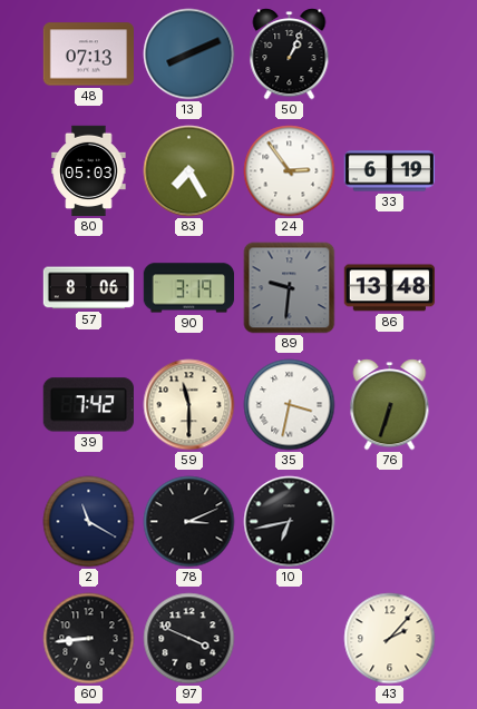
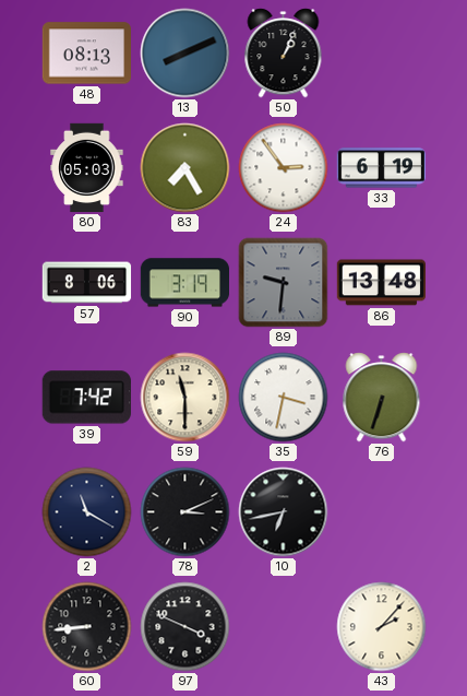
48: 07:13 -> 08:13
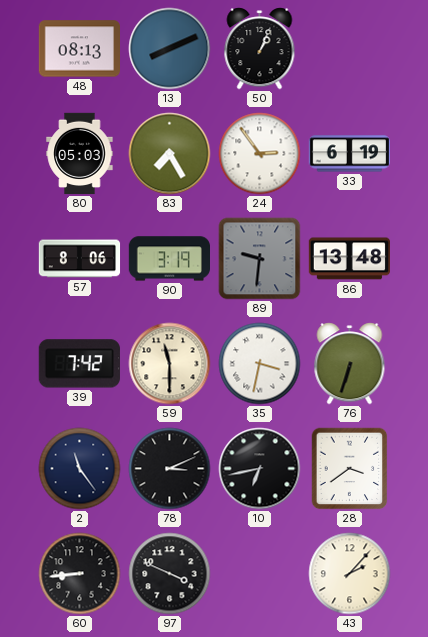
2: 11:20 -> 11:24
28: none -> 3:39
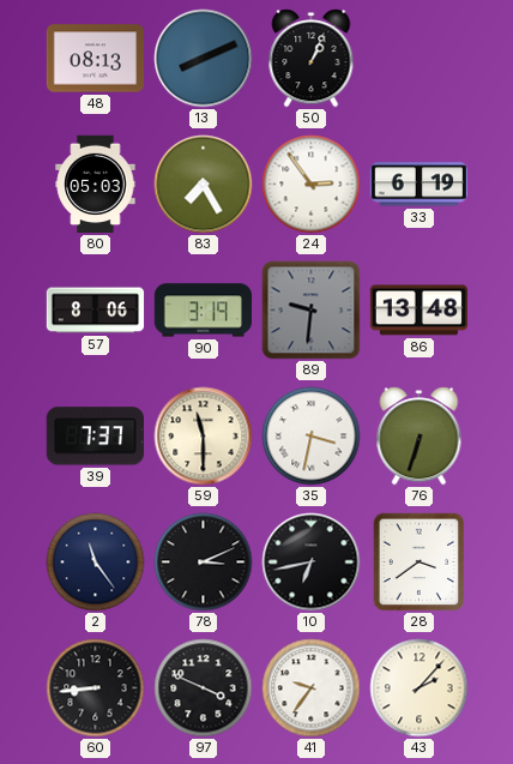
39: 7:42 -> 7:37
41: none -> 9:36
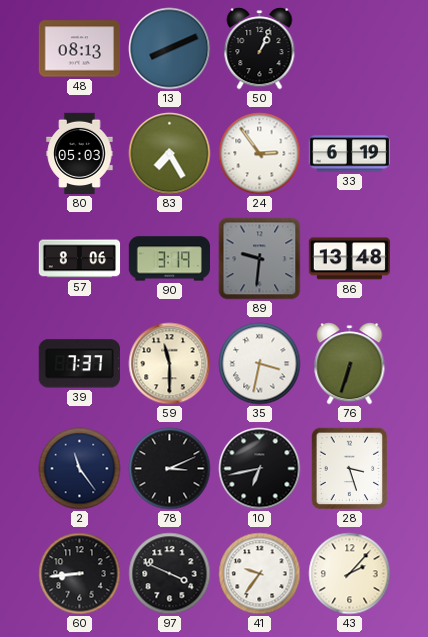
28: 3:39 -> 3:27
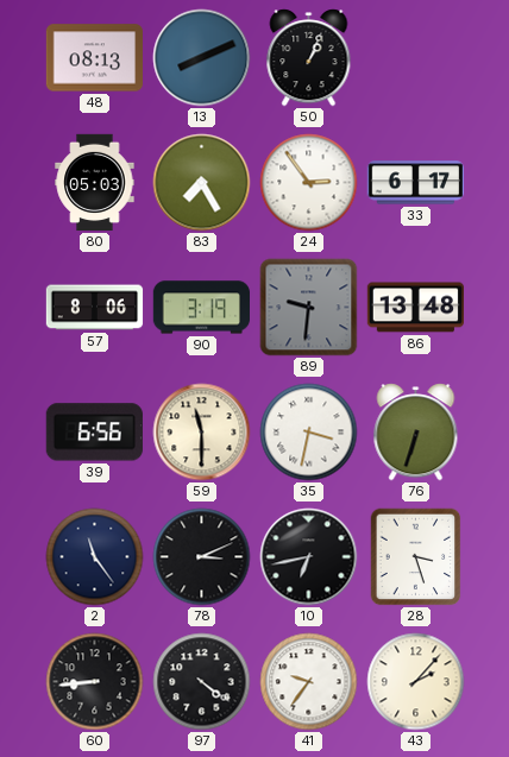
33: 6:19 -> 6:17
39: 7:37 -> 6:56
97: 3:49 -> 4:21
